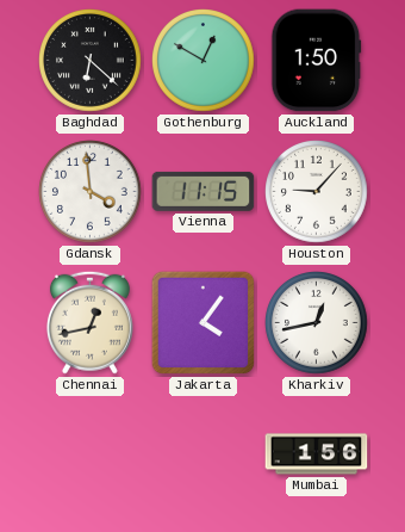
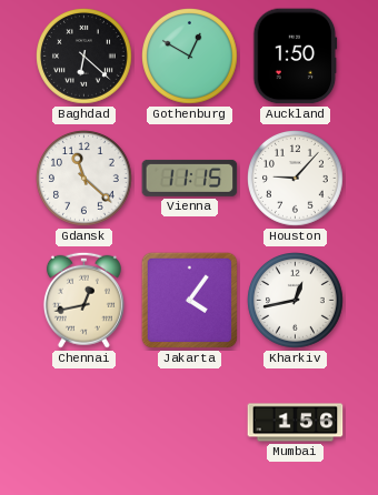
Gdansk: 3:59 -> 11:22
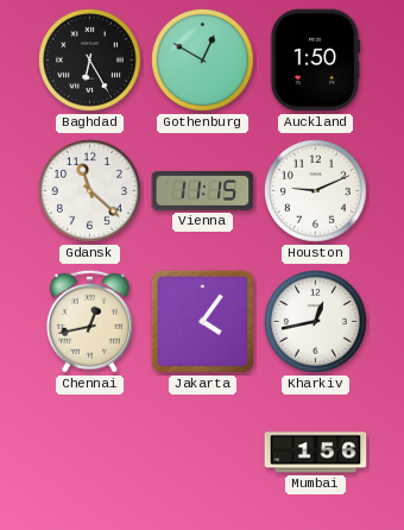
Baghdad: 6:22 -> 6:25
Houston: 9:07 -> 9:11
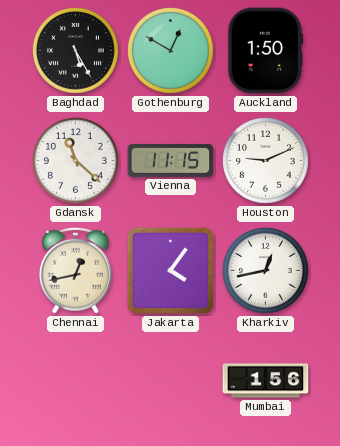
Baghdad: 6:25 -> 5:25
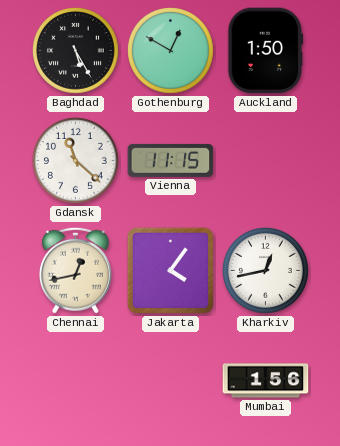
Houston: 9:11 -> none
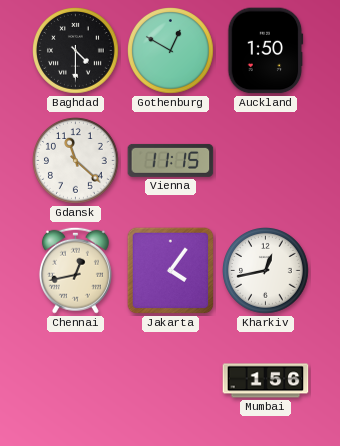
Baghdad: 5:25 -> 4:30
